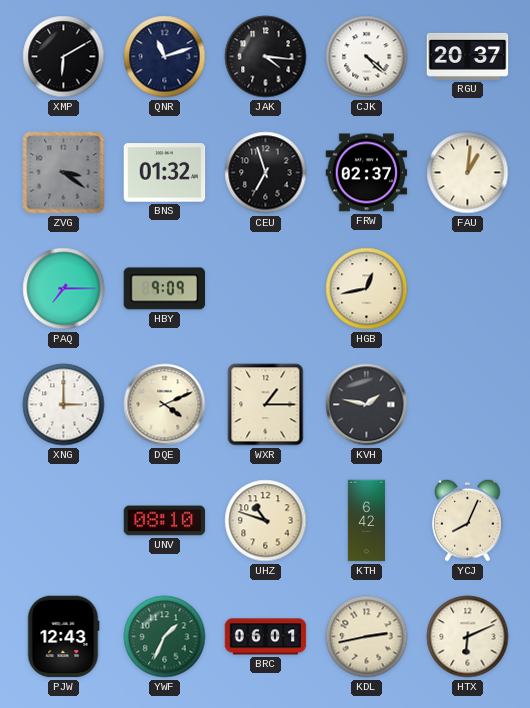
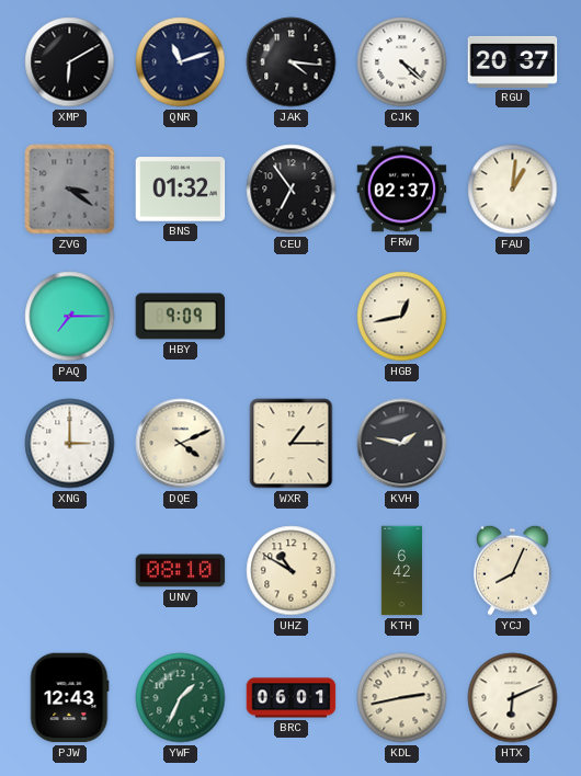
CEU: 6:57 -> 6:54
UHZ: 10:48 -> 10:50
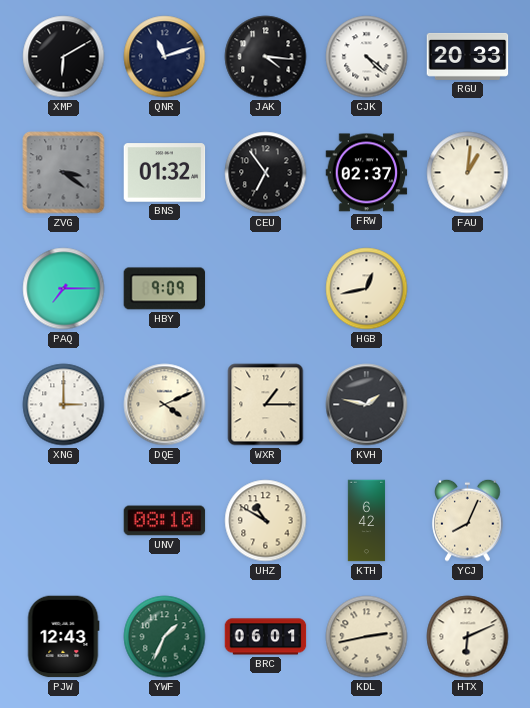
RGU: 20:37 -> 20:33
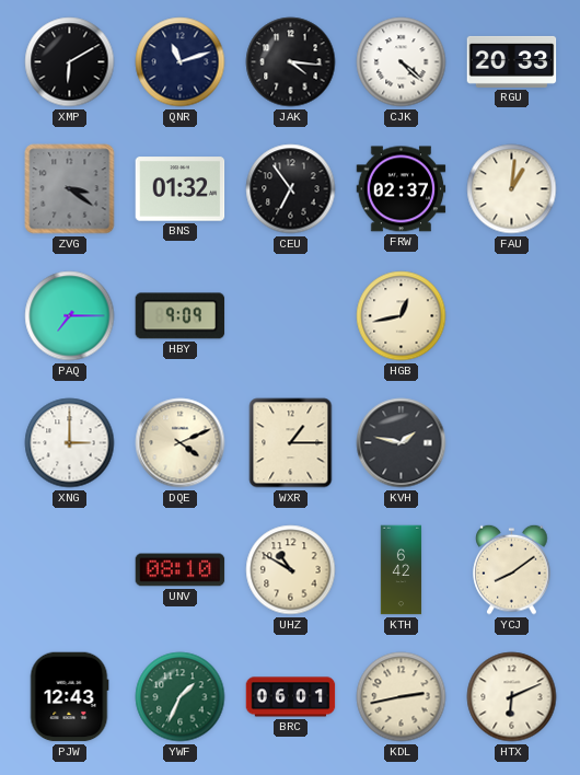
YCJ: 8:04 -> 8:09
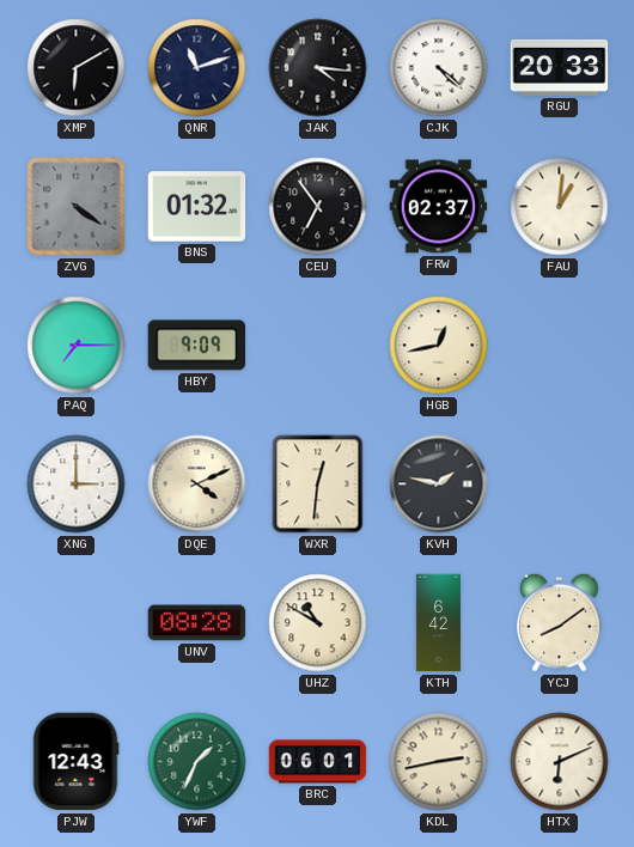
ZVG: 3:21 -> 4:21
WXR: 1:15 -> 12:31
UNV: 08:10 -> 08:28
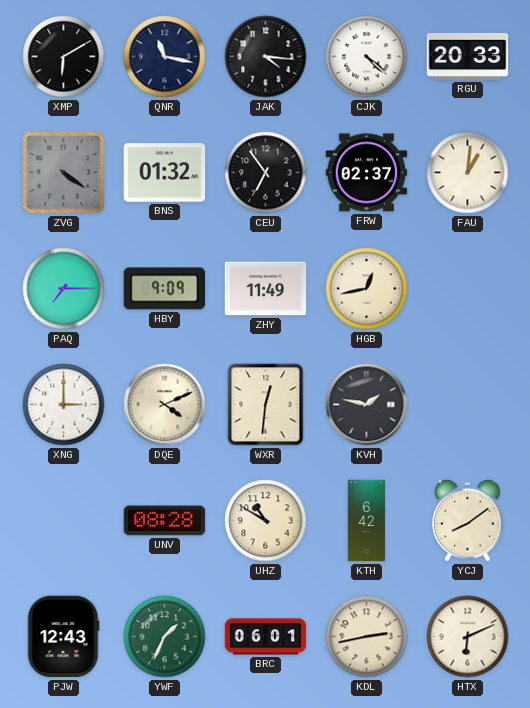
QNR: 11:12 -> 11:17
ZHY: none -> 11:49
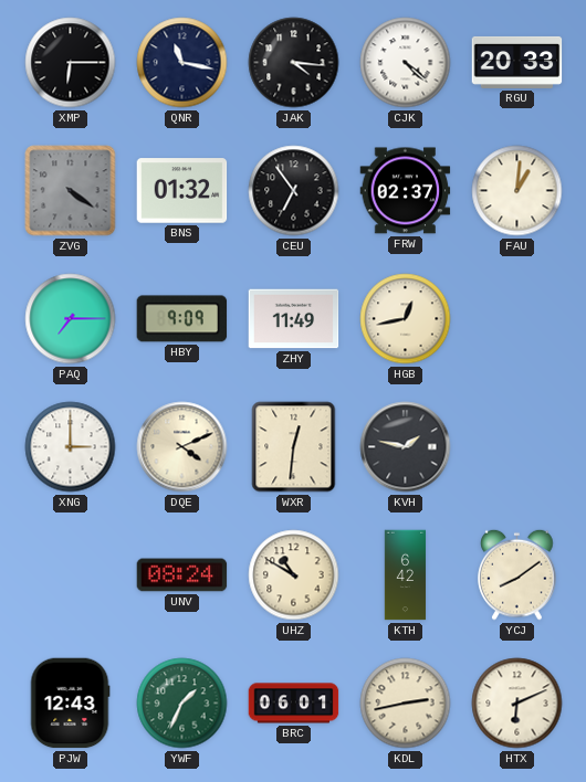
XMP: 6:10 -> 6:15
UNV: 08:28 -> 08:24
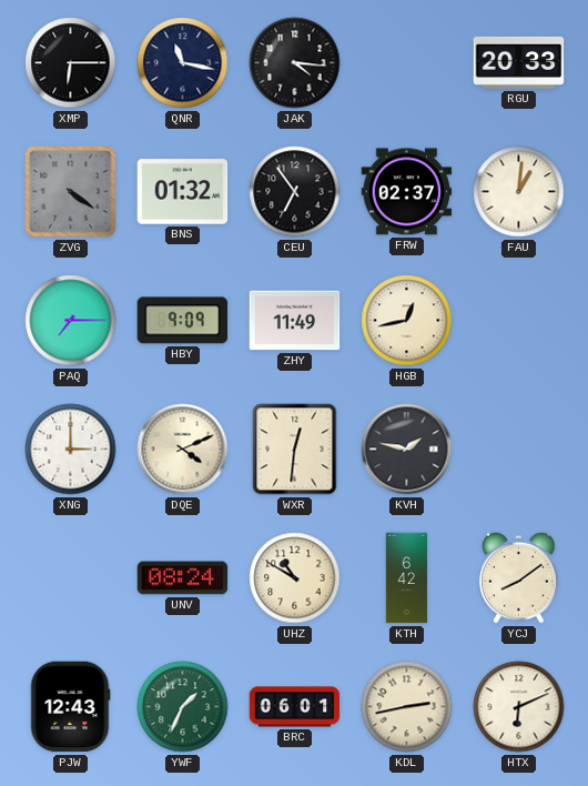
CJK: 4:22 -> none
